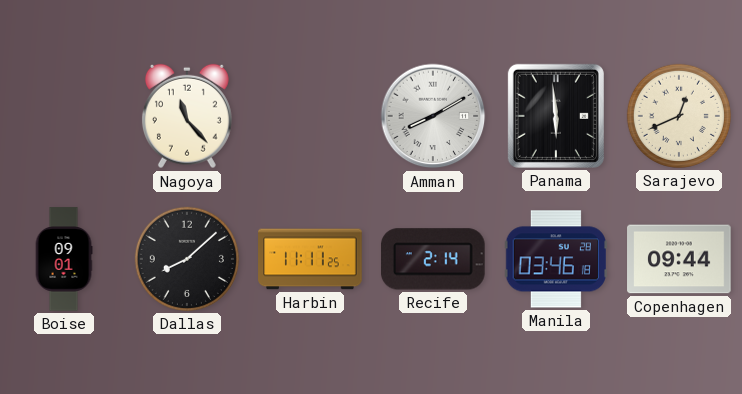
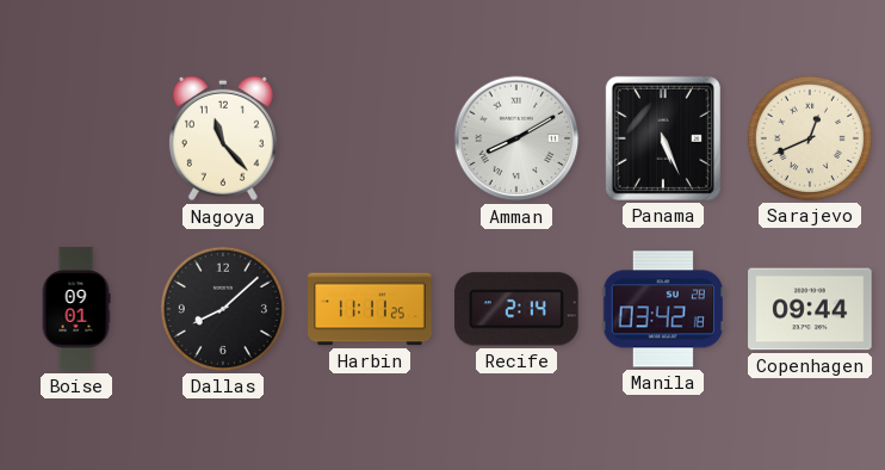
Panama: 5:59 -> 5:26
Manila: 03:46 -> 03:42
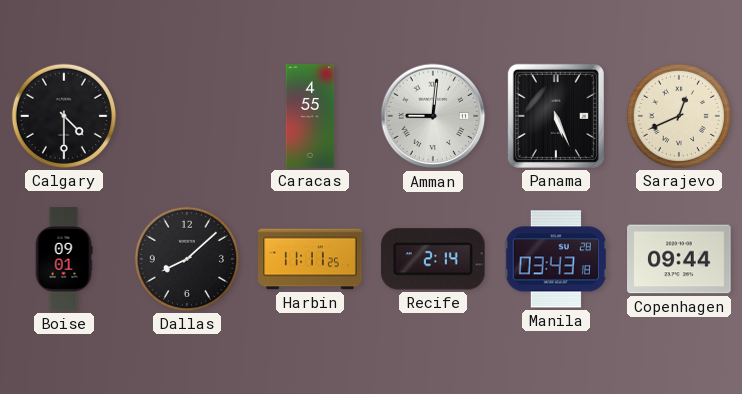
Calgary: none -> 4:30
Nagoya: 11:23 -> none
Caracas: none -> 4:55
Amman: 8:10 -> 9:01
Manila: 03:42 -> 03:43
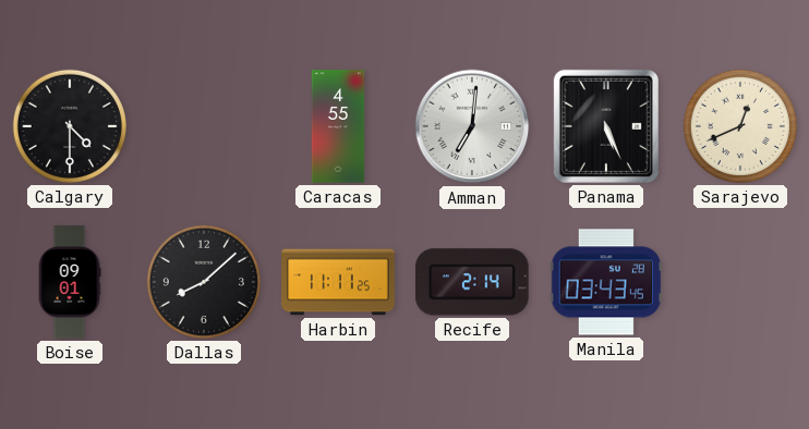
Amman: 9:01 -> 7:01
Manila: 03:43:18 -> 03:43:45
Copenhagen: 09:44 -> none
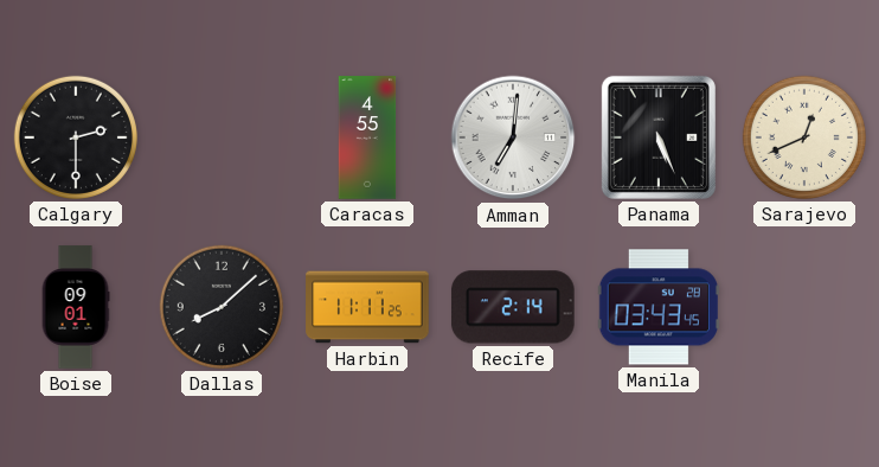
Calgary: 4:30 -> 2:30
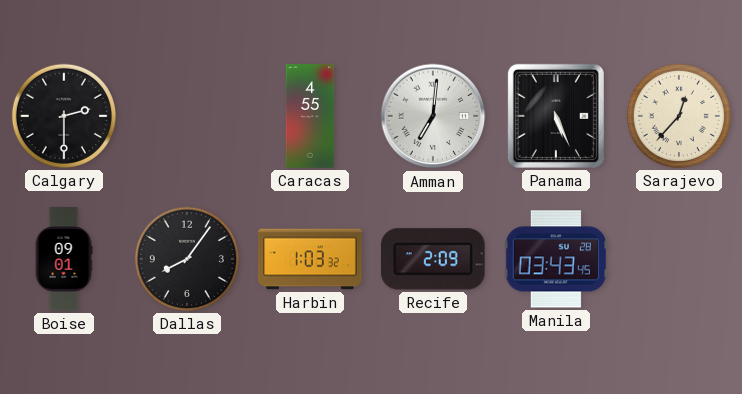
Sarajevo: 12:41 -> 12:37
Dallas: 8:08 -> 8:06
Harbin: 11:11 -> 1:03
Recife: 2:14 -> 2:09
